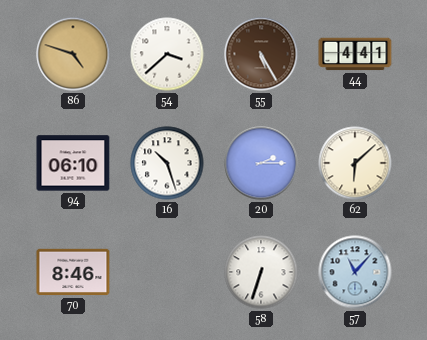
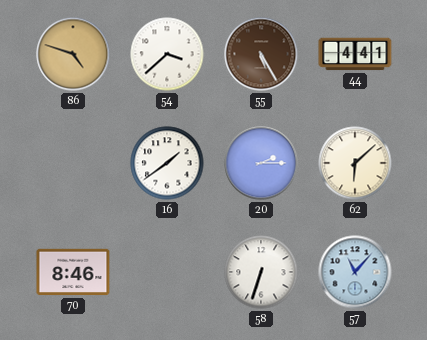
94: 06:10 -> none
16: 10:27 -> 1:39
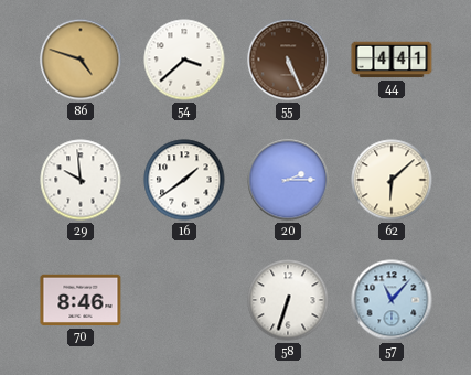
55: 5:25 -> 5:26
29: none -> 9:59
